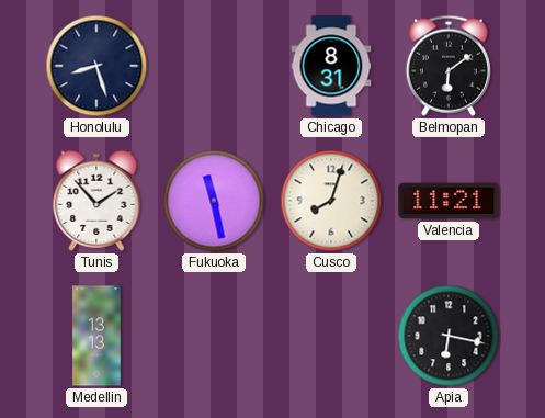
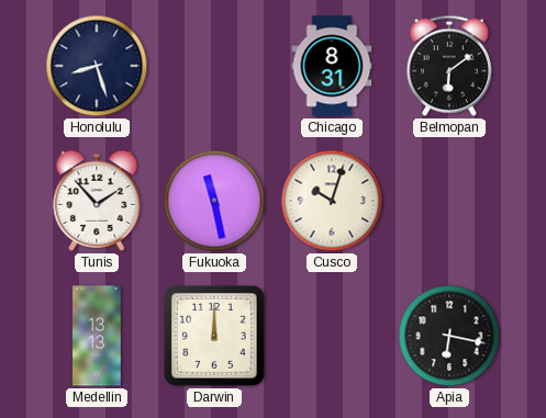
Cusco: 8:03 -> 10:03
Valencia: 11:21 -> none
Darwin: none -> 12:00
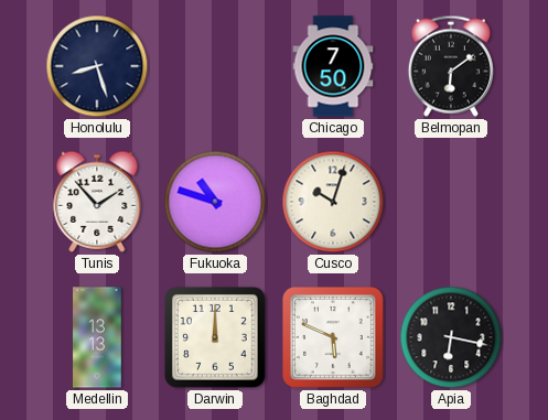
Chicago: 8:31 -> 7:50
Fukuoka: 11:28 -> 10:48
Baghdad: none -> 5:49
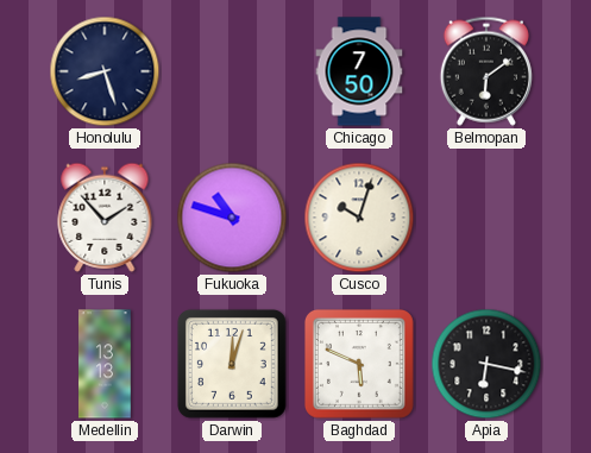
Darwin: 12:00 -> 12:03
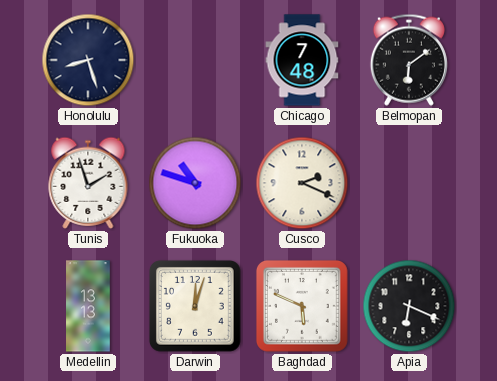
Chicago: 7:50 -> 7:48
Tunis: 1:53 -> 1:57
Cusco: 10:03 -> 2:19
Apia: 6:17 -> 6:19
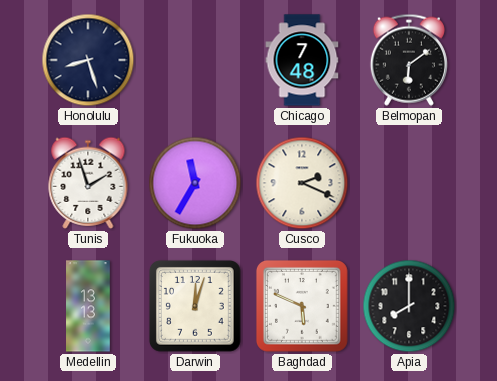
Fukuoka: 10:48 -> 11:35
Apia: 6:19 -> 8:00
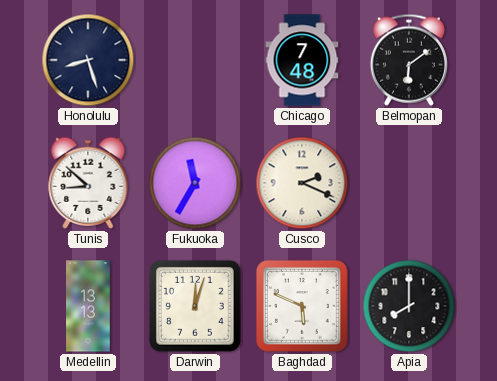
Tunis: 1:57 -> 8:52
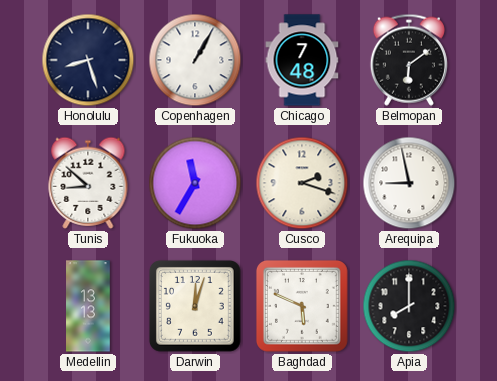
Copenhagen: none -> 1:05
Cusco: 2:19 -> 2:18
Arequipa: none -> 8:58
